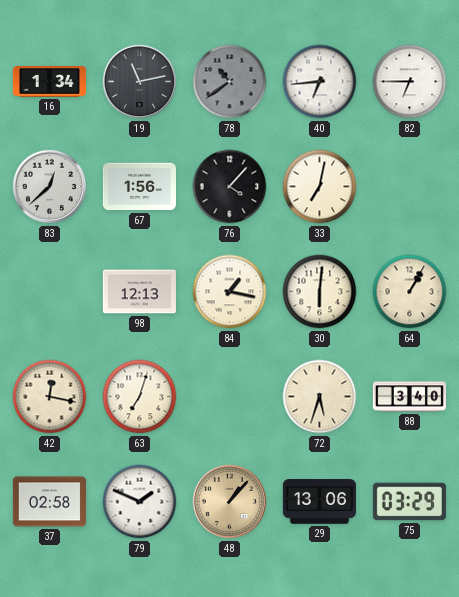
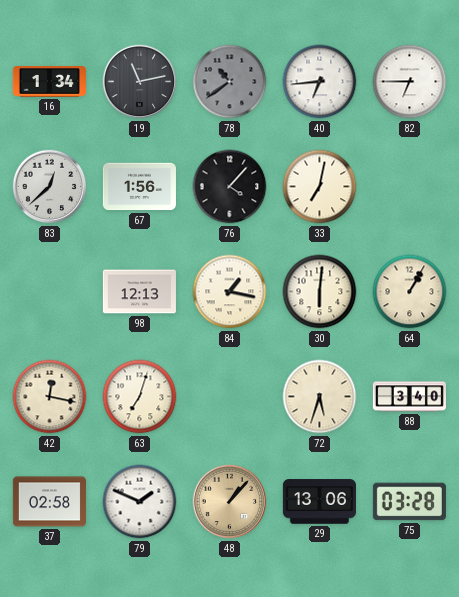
75: 03:29 -> 03:28
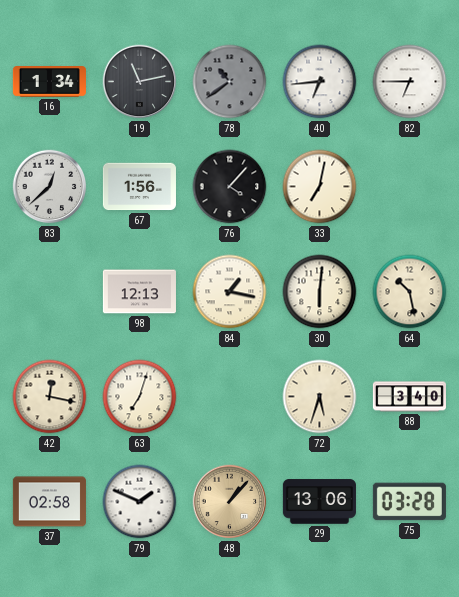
64: 1:05 -> 10:28
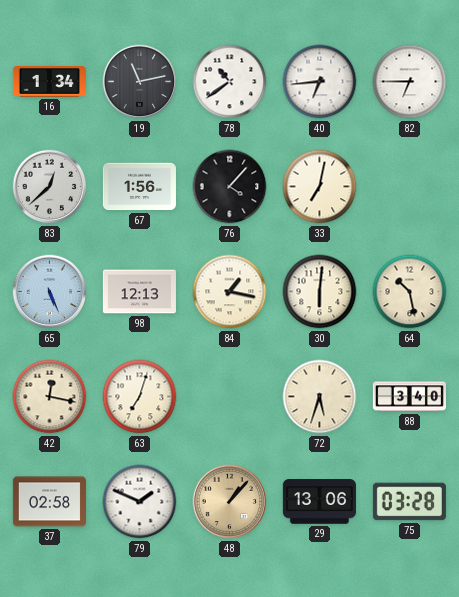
78 dial: grey -> white
65: none -> 5:26
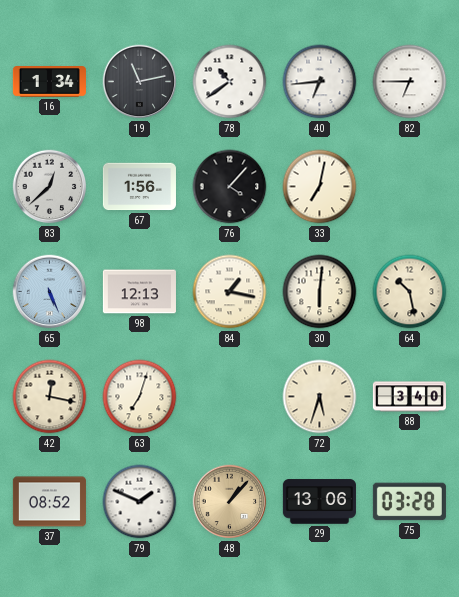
37: 02:58 -> 08:52
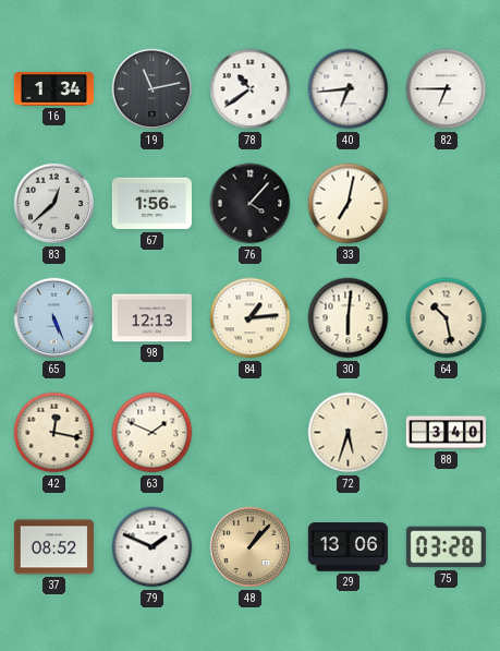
84: 1:17 -> 1:14
63: 7:03 -> 1:49
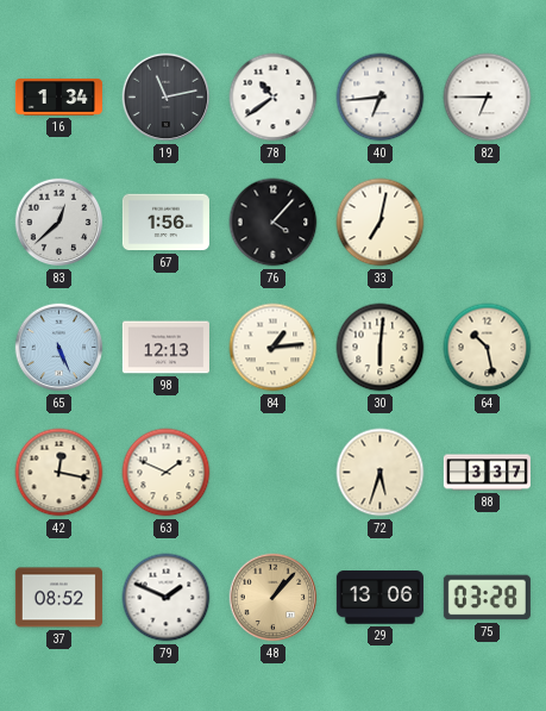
88: 3:40 -> 3:37
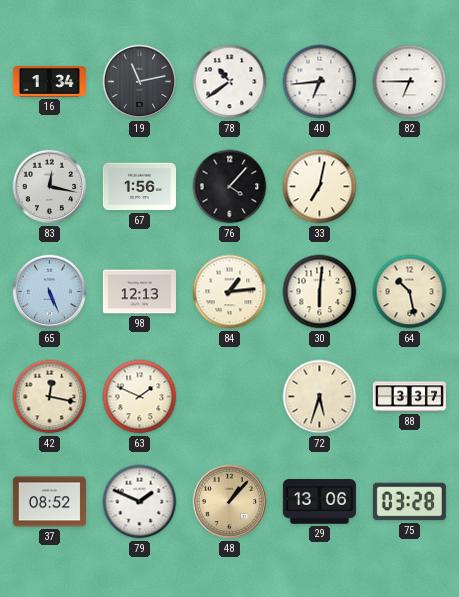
83: 12:38 -> 12:17
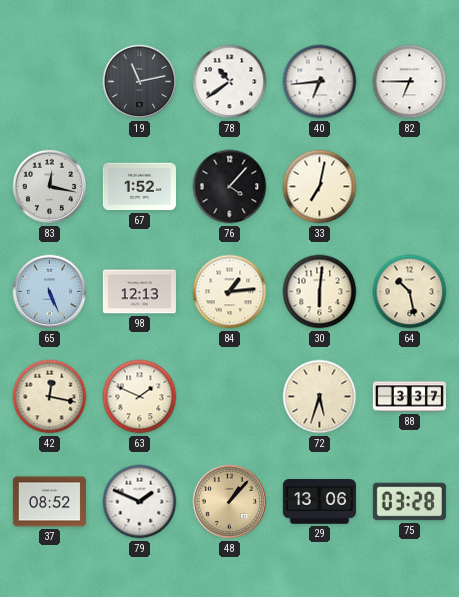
16: 1:34 -> none
67: 1:56 -> 1:52
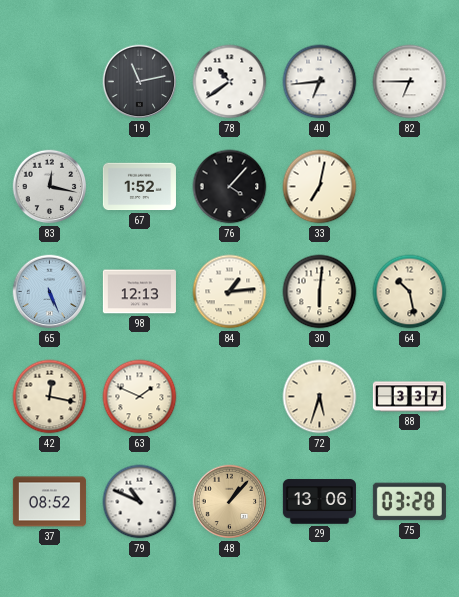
79: 1:49 -> 10:49
